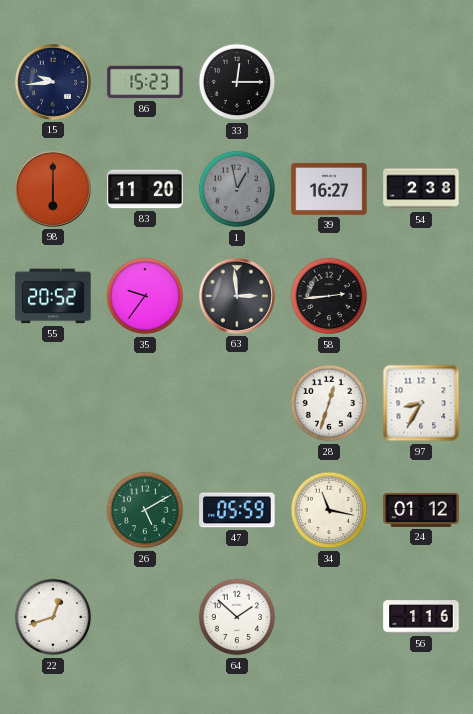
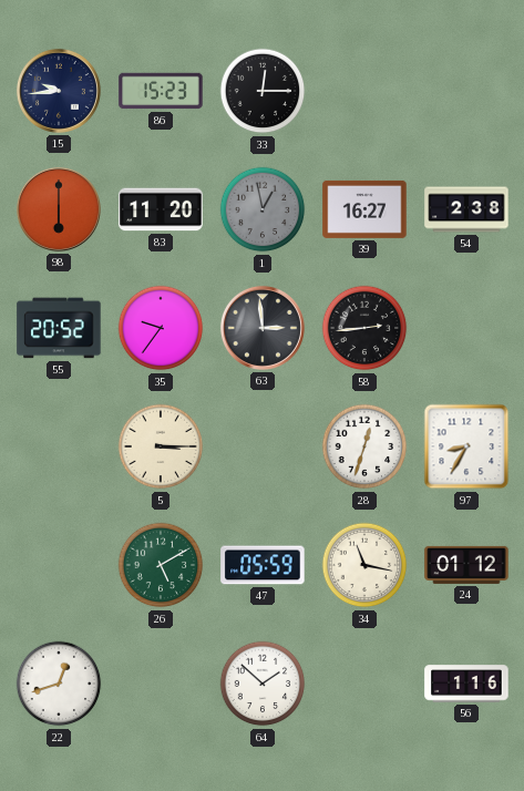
5: none -> 3:15
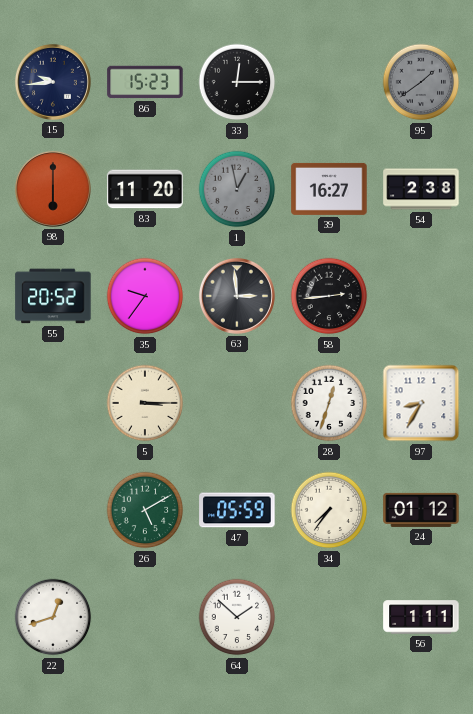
95: none -> 1:39
34: 11:17 -> 7:36
56: 1:16 -> 1:11
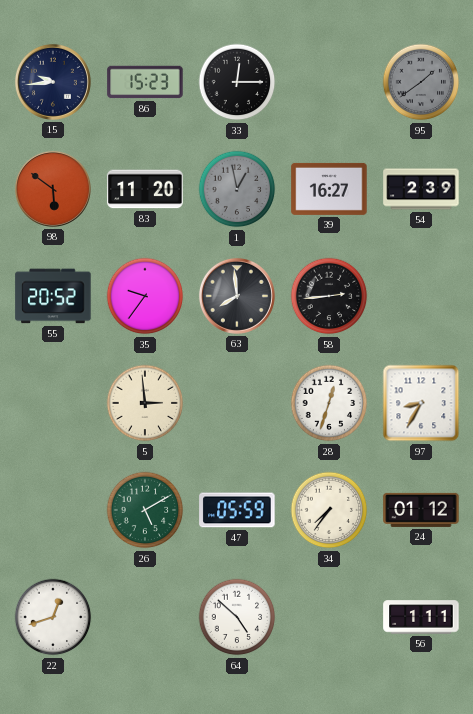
98: 6:00 -> 5:51
54: 2:38 -> 2:39
63: 2:59 -> 7:59
5: 3:15 -> 2:59
64: 1:52 -> 4:52
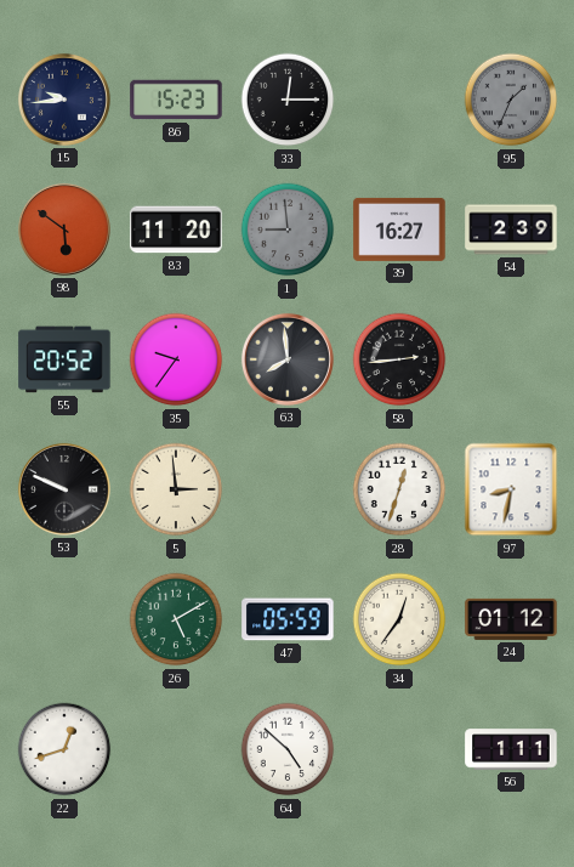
95: 1:39 -> 1:34
1: 12:58 -> 8:59
53: none -> 9:49
97: 8:35 -> 8:32
34: 7:36 -> 12:36
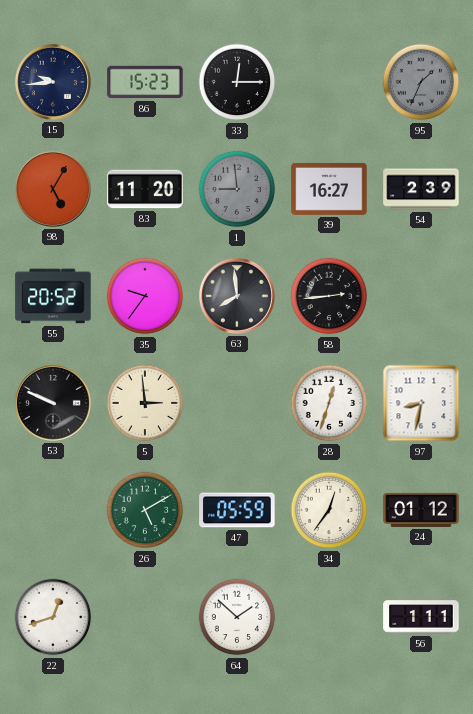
98: 5:51 -> 5:05
64: 4:52 -> 1:52
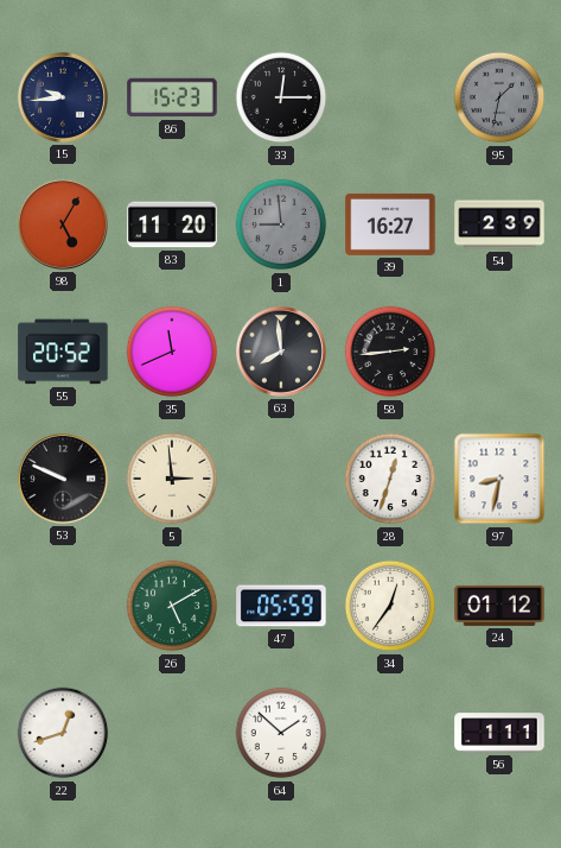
95: 1:34 -> 1:32
35: 9:36 -> 11:41
